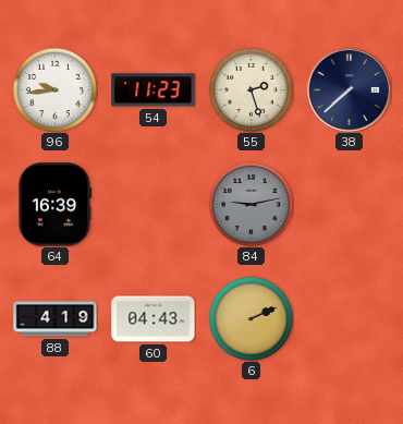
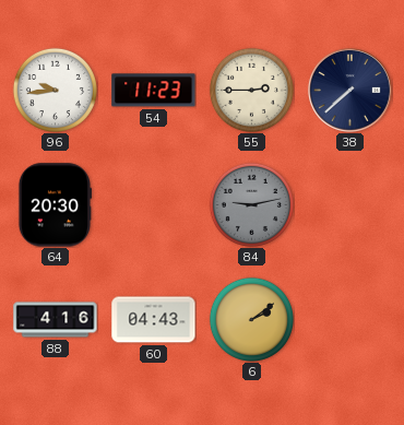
55: 2:27 -> 2:45
64: 16:39 -> 20:30
88: 4:19 -> 4:16
6: 2:11 -> 2:09
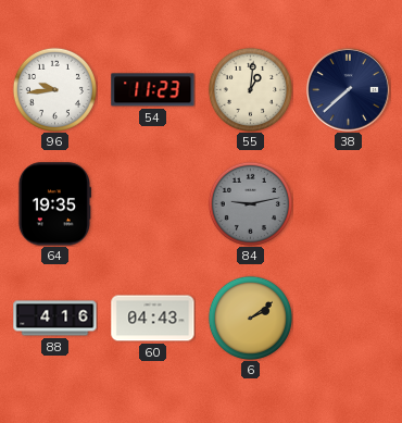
55: 2:45 -> 1:01
64: 20:30 -> 19:35
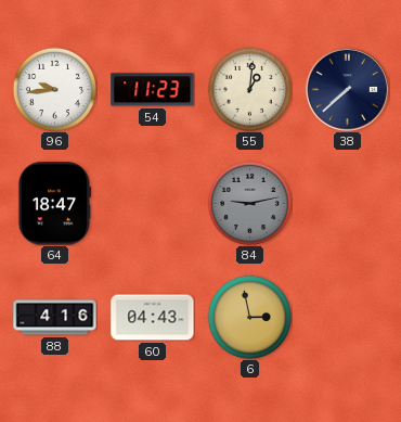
64: 19:35 -> 18:47
6: 2:09 -> 2:58
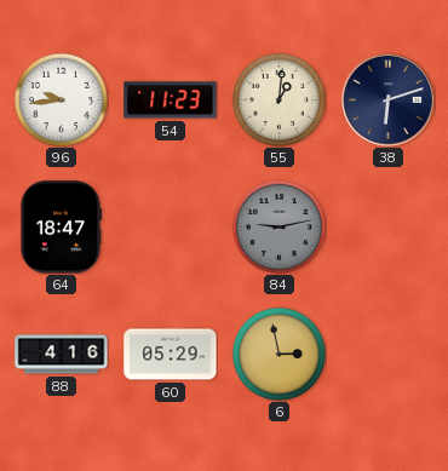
38: 7:38 -> 6:12
60: 04:43 -> 05:29
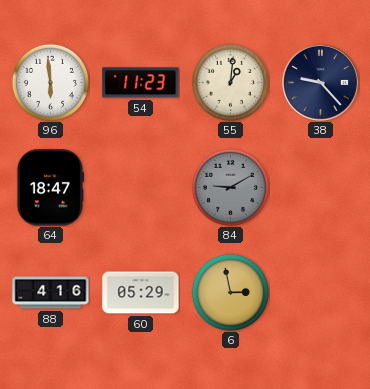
96: 9:44 -> 5:59
38: 6:12 -> 9:23
84: 9:13 -> 9:10
